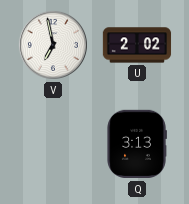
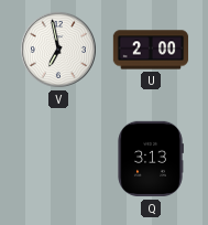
U: 2:02 -> 2:00
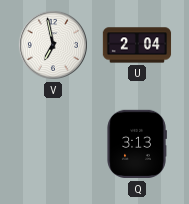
U: 2:00 -> 2:04
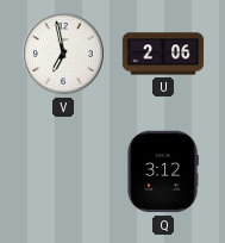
U: 2:04 -> 2:06
Q: 3:13 -> 3:12
